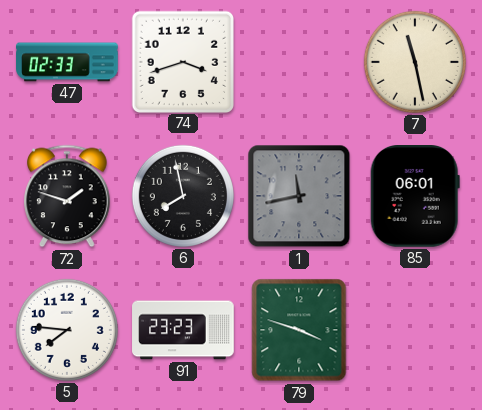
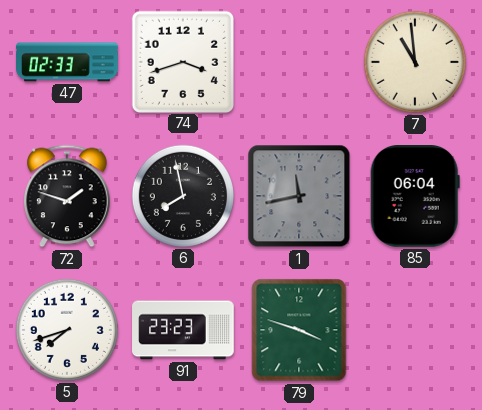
7: 11:28 -> 10:59
85: 06:01 -> 06:04
5: 7:46 -> 7:42
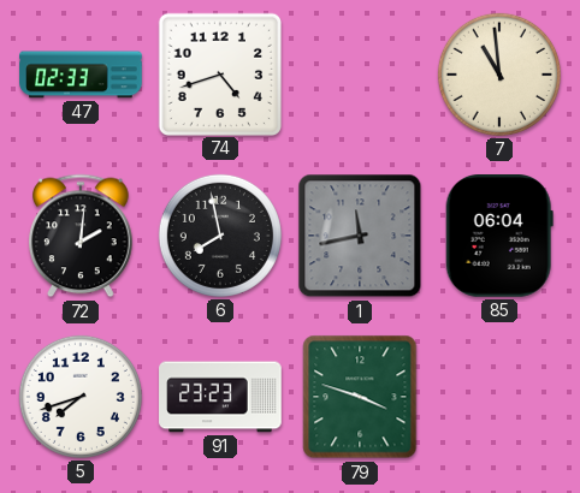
74: 3:42 -> 4:42
72: 1:48 -> 2:01
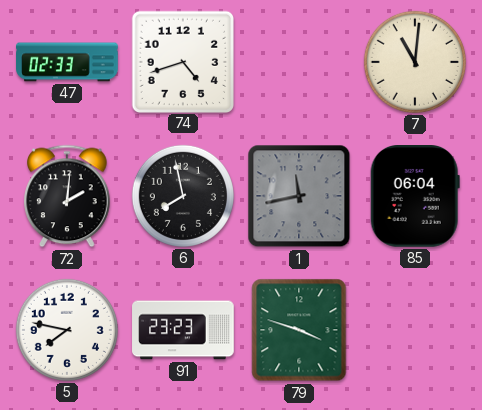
7: 10:59 -> 11:01
5: 7:42 -> 7:47
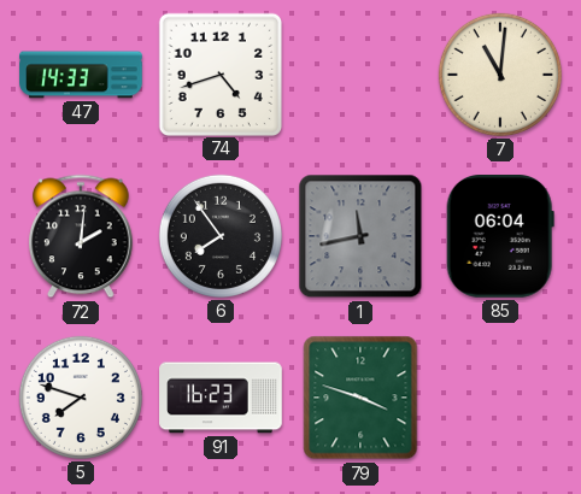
47: 02:33 -> 14:33
6: 7:58 -> 7:54
5: 7:47 -> 7:48
91: 23:23 -> 16:23
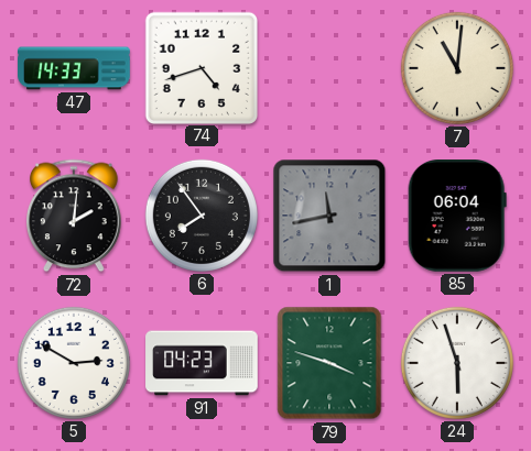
5: 7:48 -> 2:50
91: 16:23 -> 04:23
24: none -> 5:57
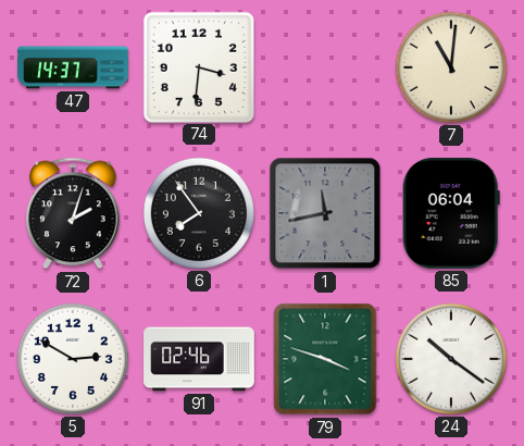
47: 14:33 -> 14:37
74: 4:42 -> 3:31
72: 2:01 -> 2:03
91: 04:23 -> 02:46
24: 5:57 -> 10:21
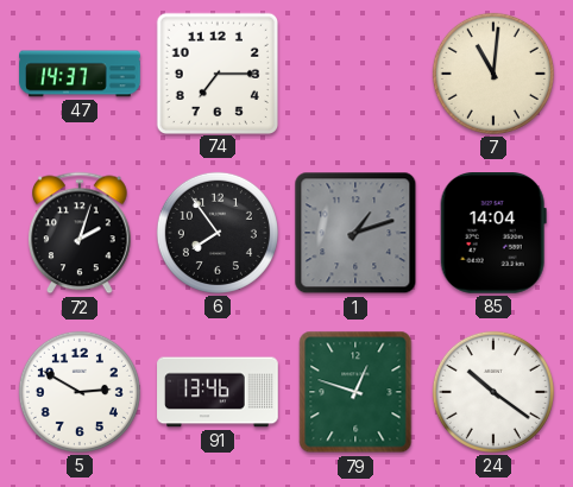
74: 3:31 -> 7:15
1: 11:43 -> 1:12
85: 06:04 -> 14:04
91: 02:46 -> 13:46
79: 3:48 -> 12:48
